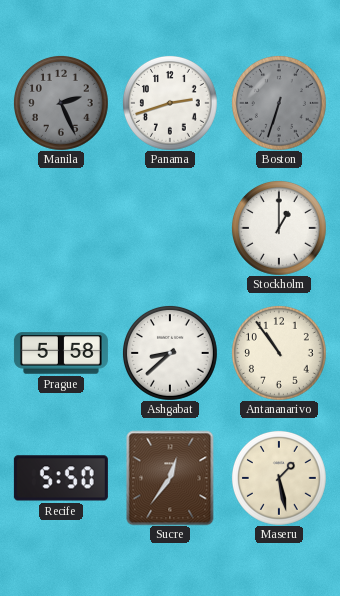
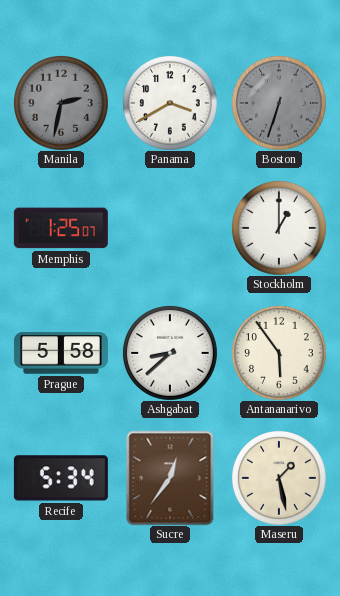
Manila: 2:26 -> 2:32
Panama: 2:42 -> 3:40
Memphis: none -> 1:25
Antananarivo: 10:54 -> 5:54
Recife: 5:50 -> 5:34
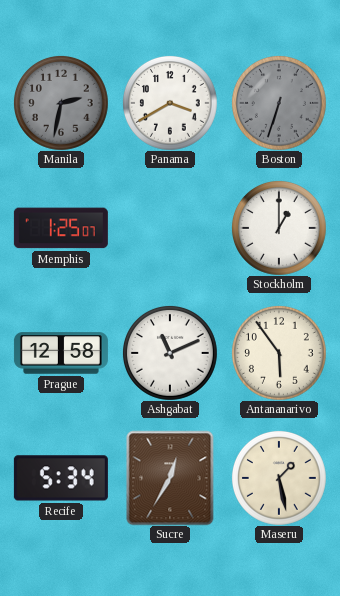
Prague: 5:58 -> 12:58
Ashgabat: 8:38 -> 11:11
Sucre: 12:36 -> 12:35
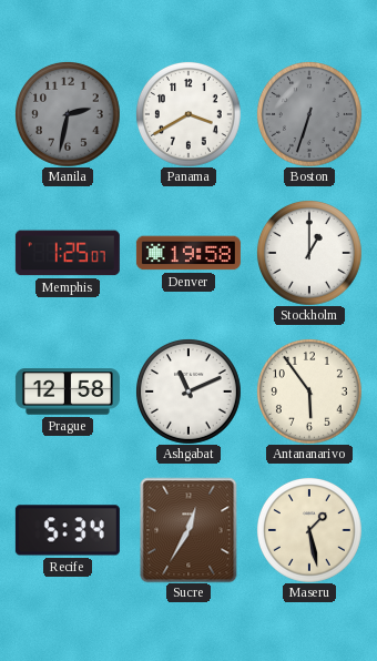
Denver: none -> 19:58
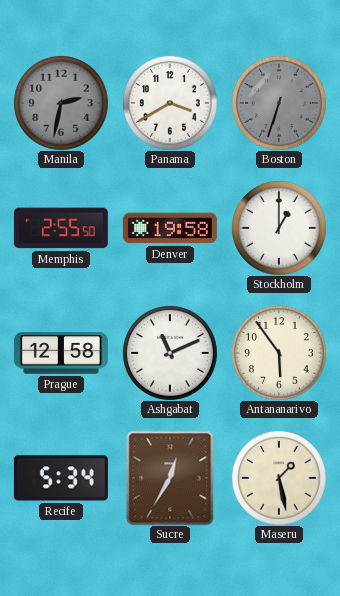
Memphis: 1:25 -> 2:55
